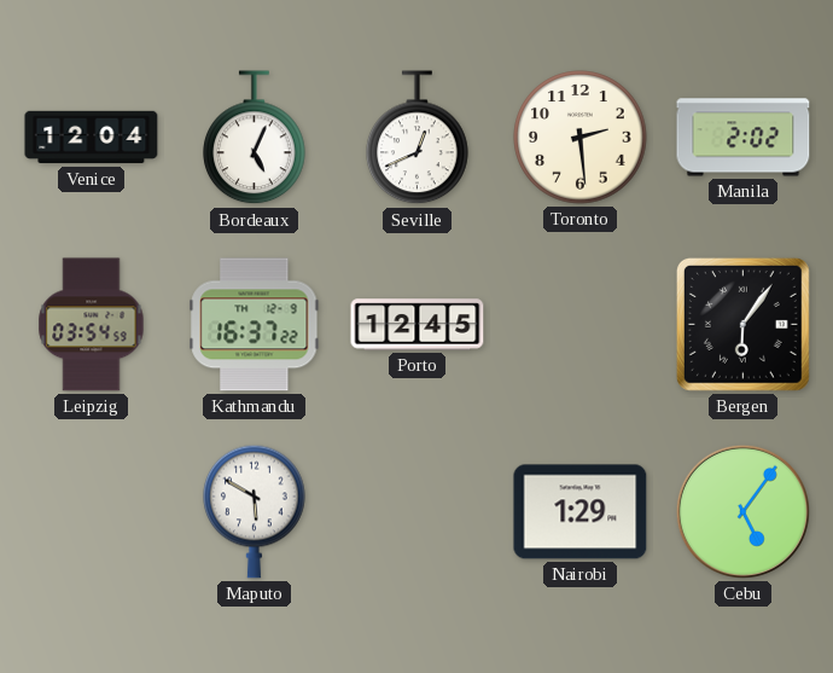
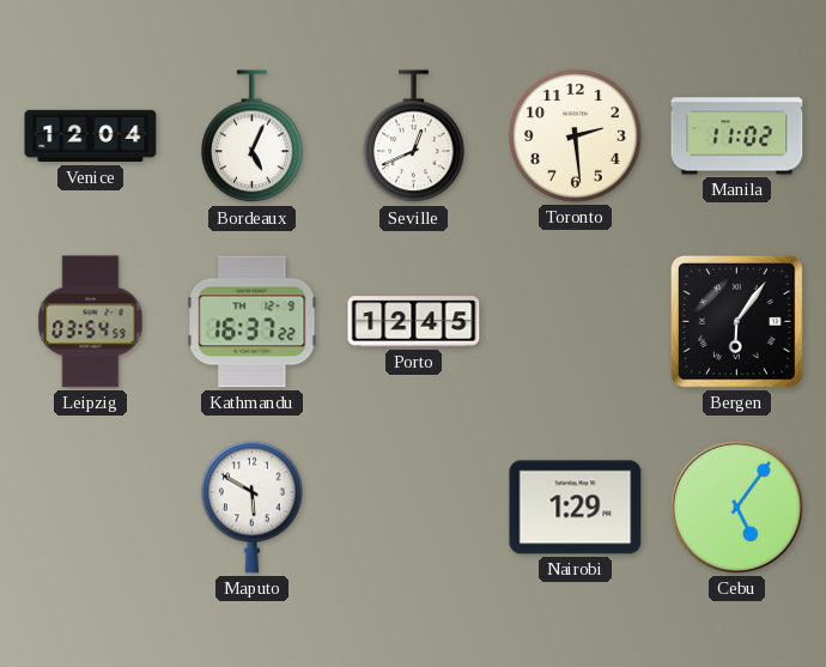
Manila: 2:02 -> 11:02
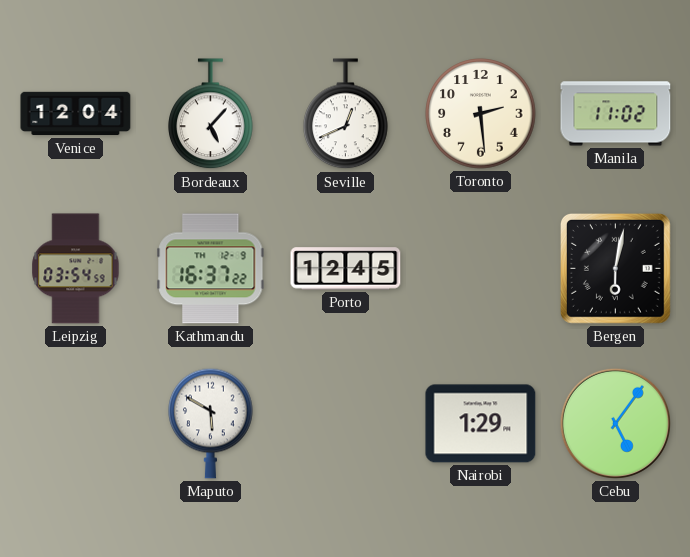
Bordeaux: 5:04 -> 5:07
Bergen: 6:06 -> 6:02
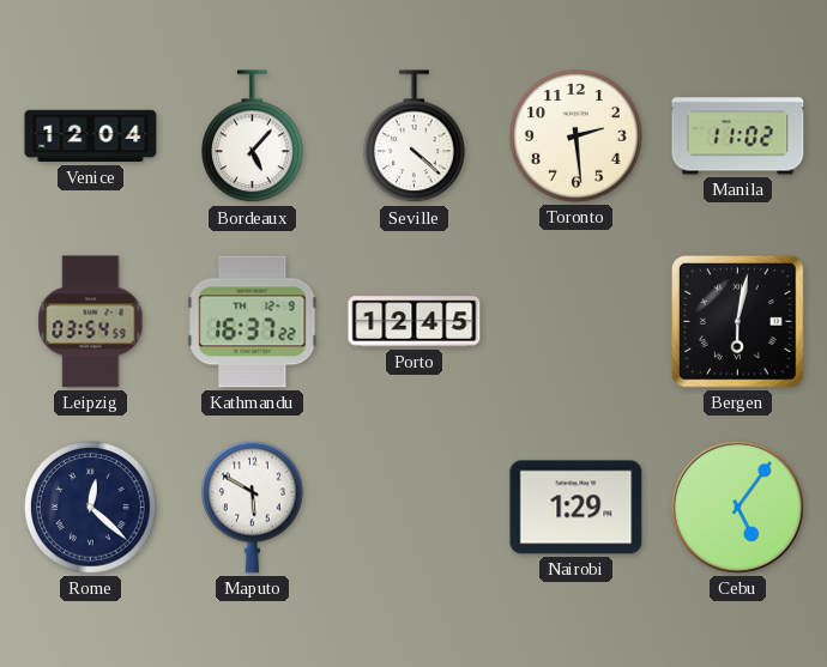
Seville: 12:41 -> 4:22
Rome: none -> 12:22
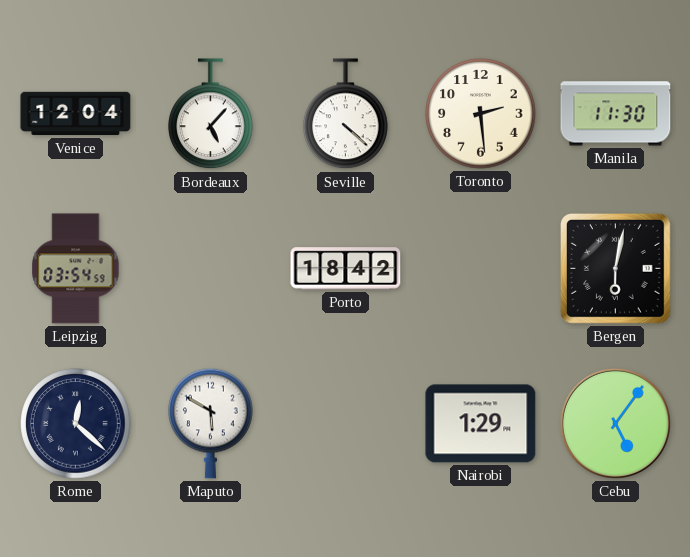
Manila: 11:02 -> 11:30
Kathmandu: 16:37 -> none
Porto: 12:45 -> 18:42
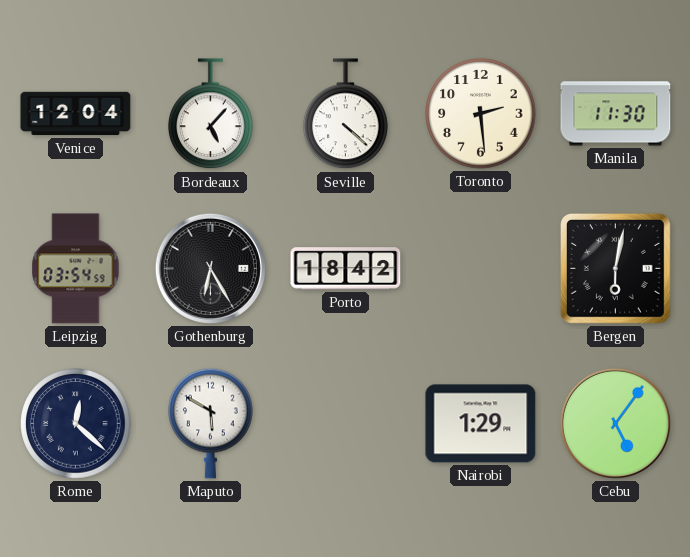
Gothenburg: none -> 6:25
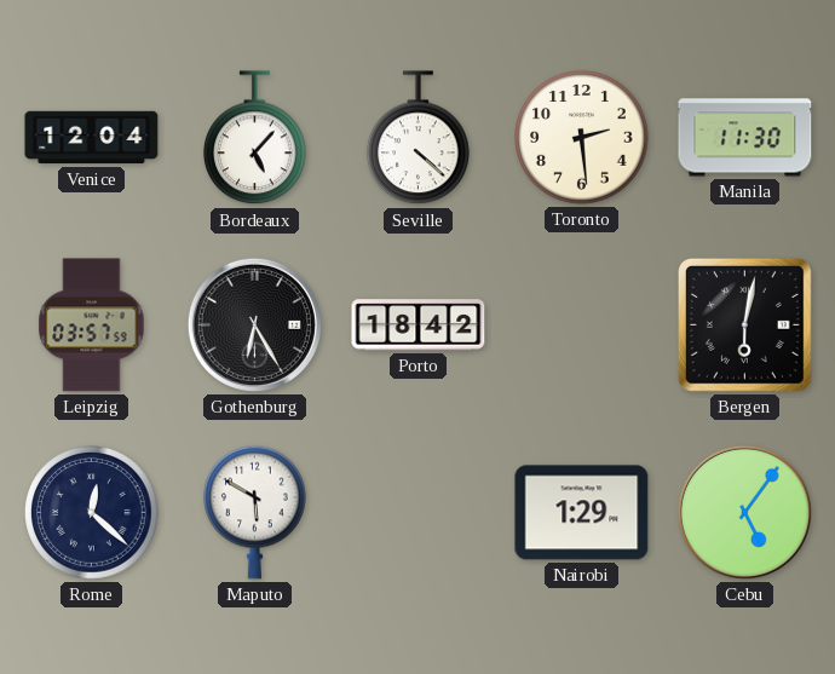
Leipzig: 03:54 -> 03:57
